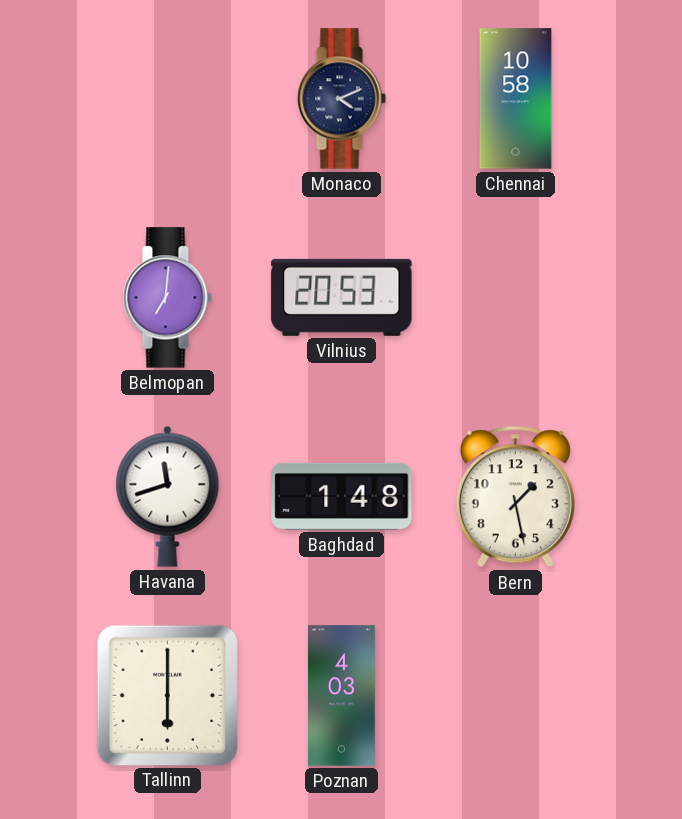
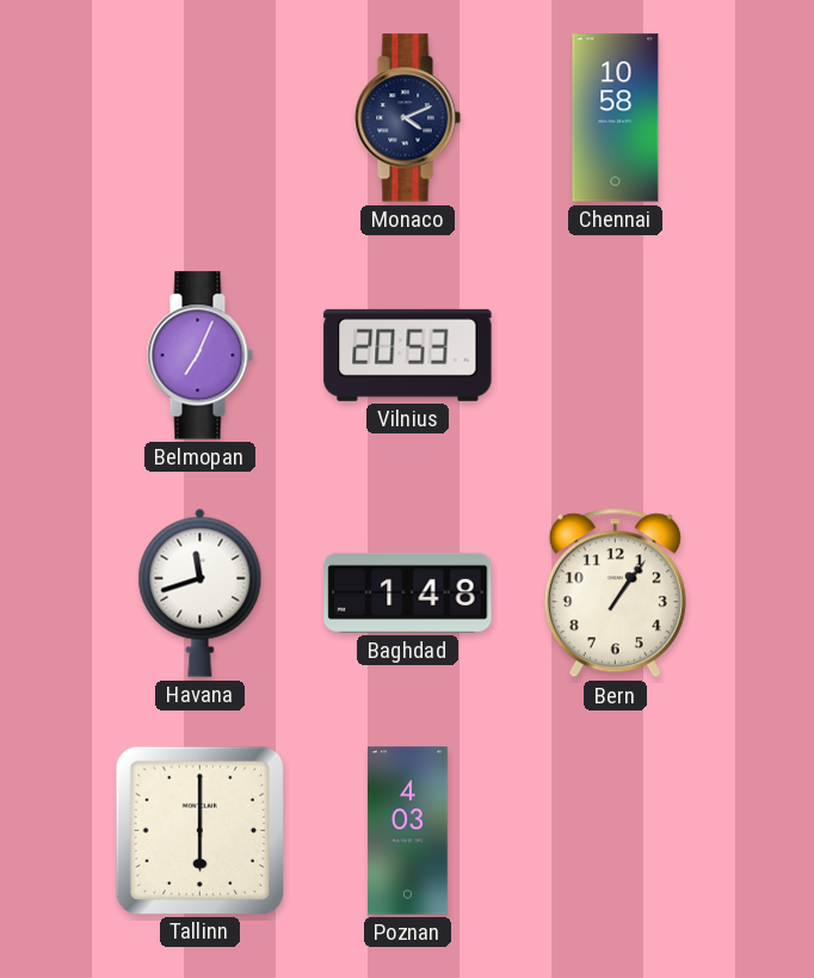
Belmopan: 7:01 -> 7:04
Bern: 1:28 -> 1:06
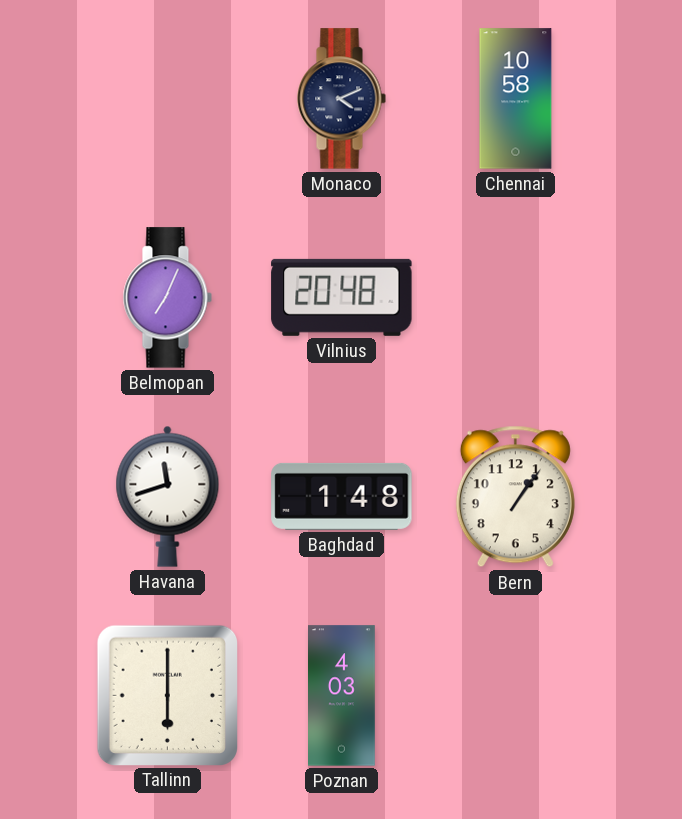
Vilnius: 20:53 -> 20:48
